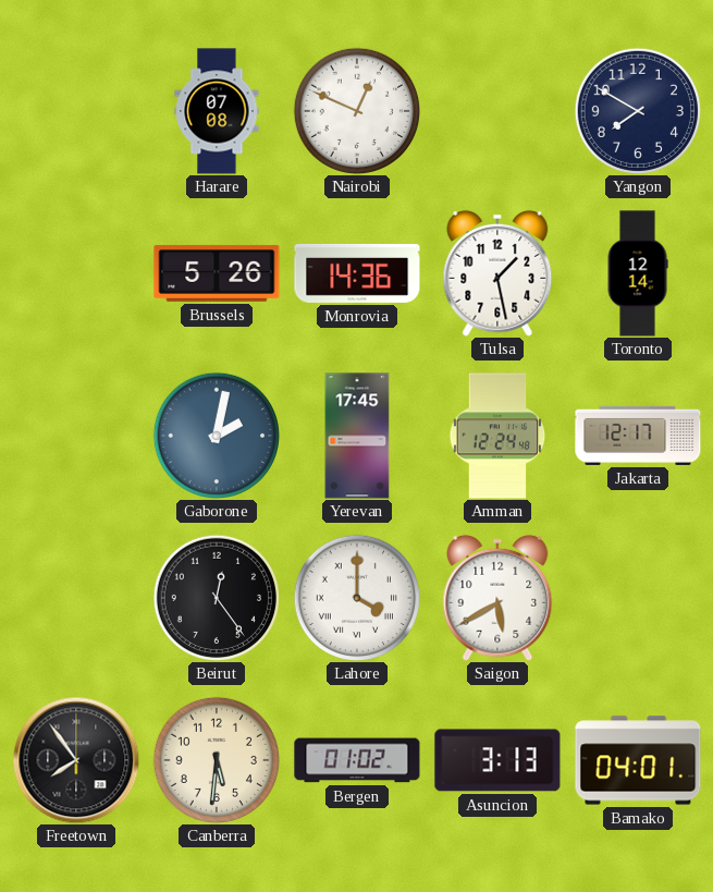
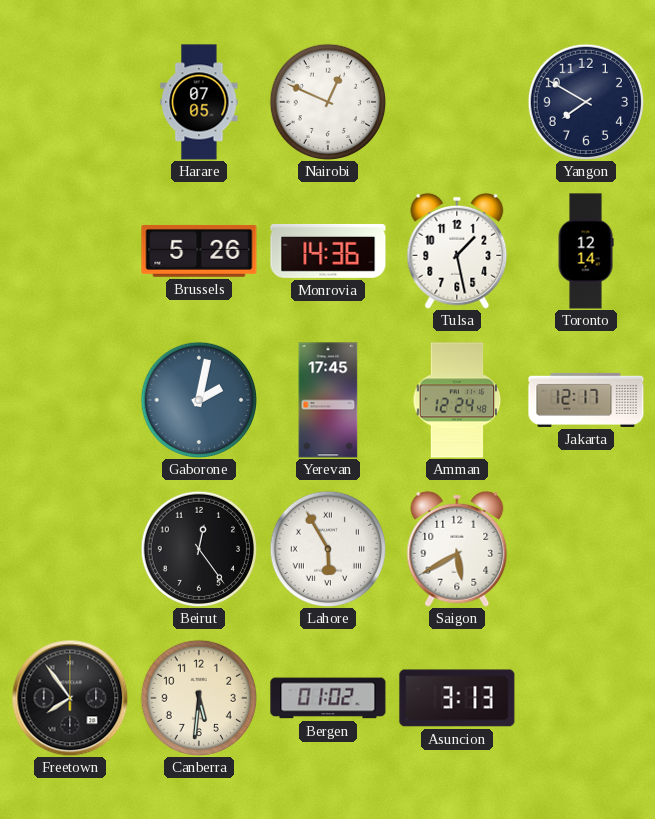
Harare: 07:08 -> 07:05
Lahore: 4:00 -> 5:55
Bamako: 04:01 -> none
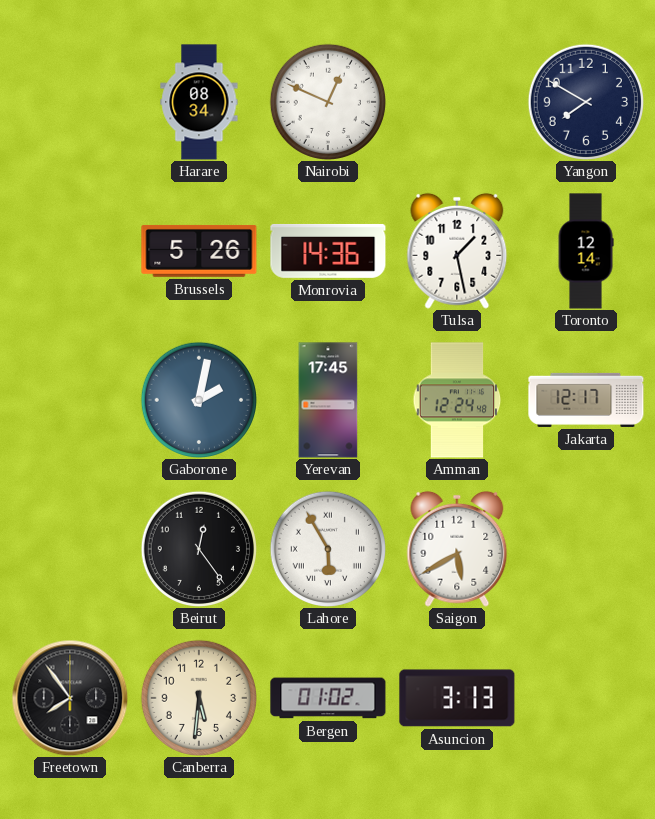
Harare: 07:05 -> 08:34
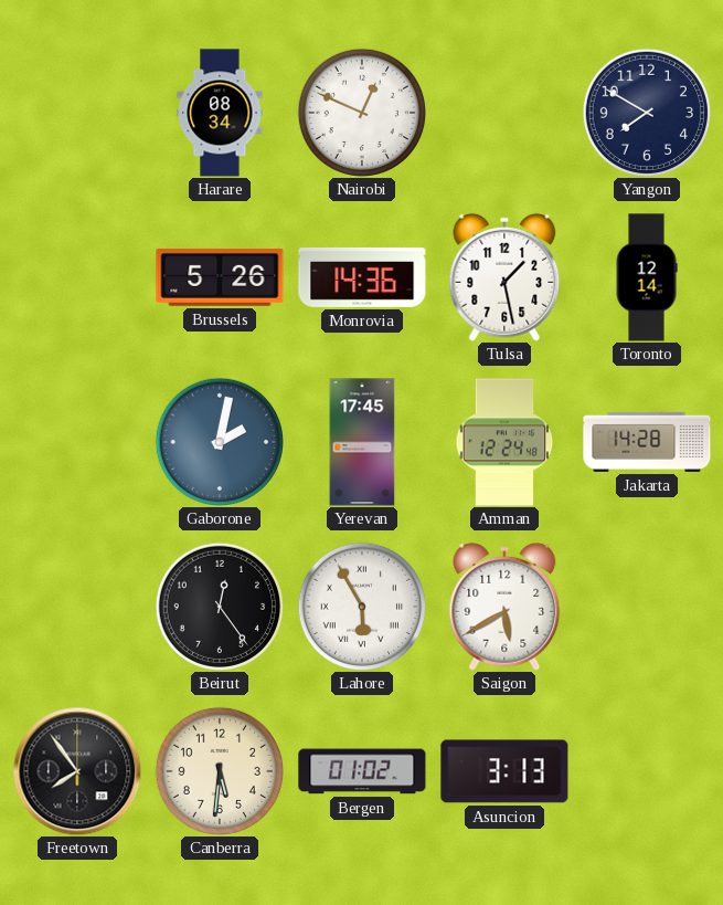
Jakarta: 12:17 -> 14:28
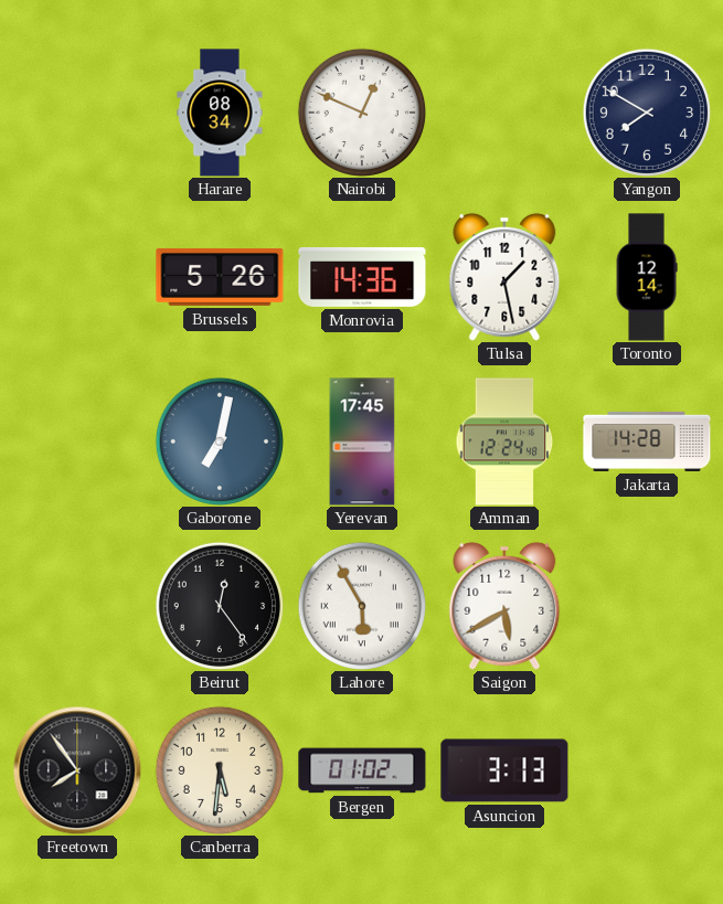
Gaborone: 2:02 -> 7:02
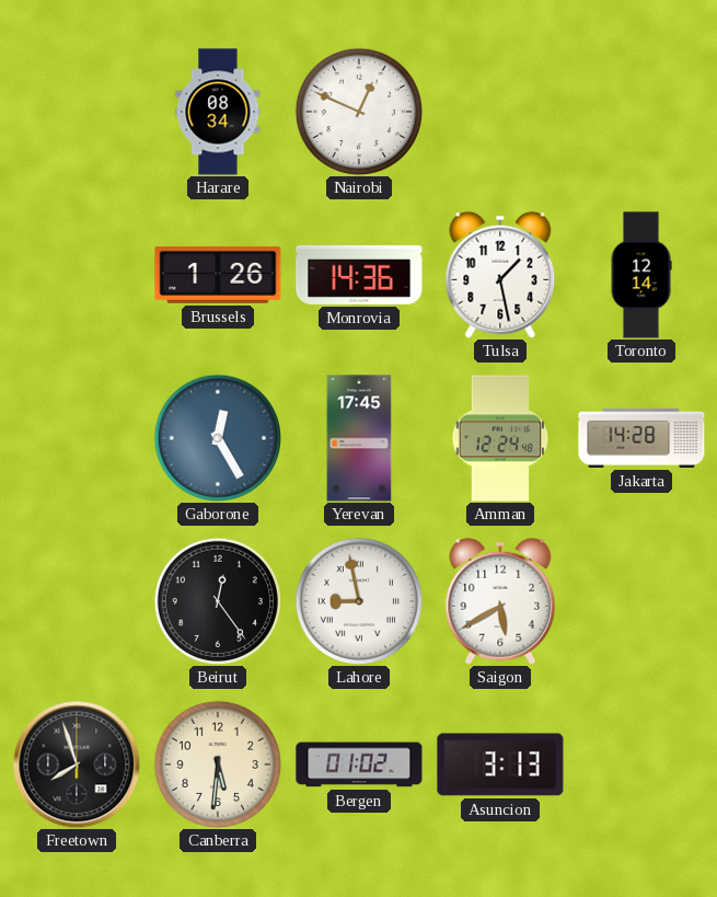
Yangon: 7:50 -> none
Brussels: 5:26 -> 1:26
Gaborone: 7:02 -> 12:25
Lahore: 5:55 -> 8:58
Freetown: 7:54 -> 7:57
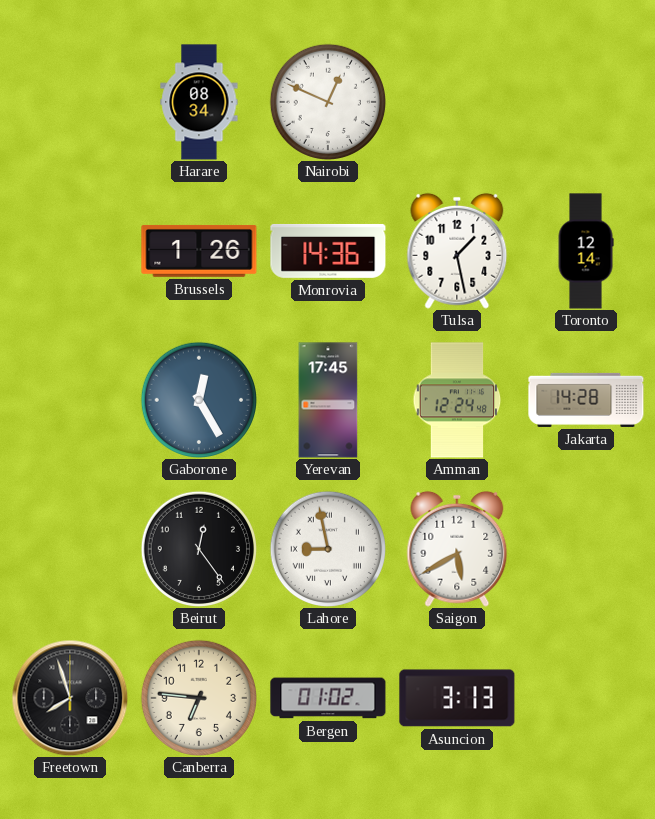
Canberra: 5:31 -> 6:46
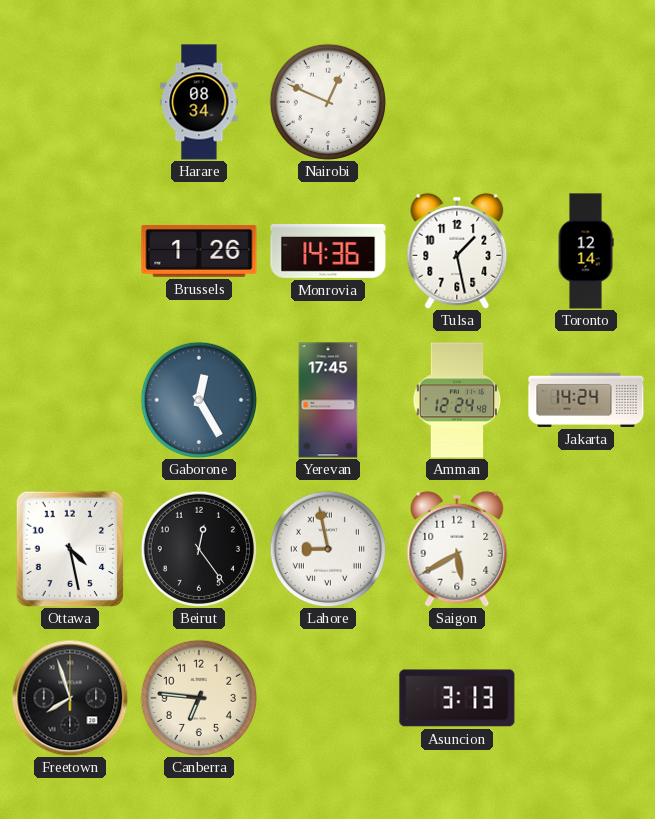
Jakarta: 14:28 -> 14:24
Ottawa: none -> 4:28
Bergen: 01:02 -> none
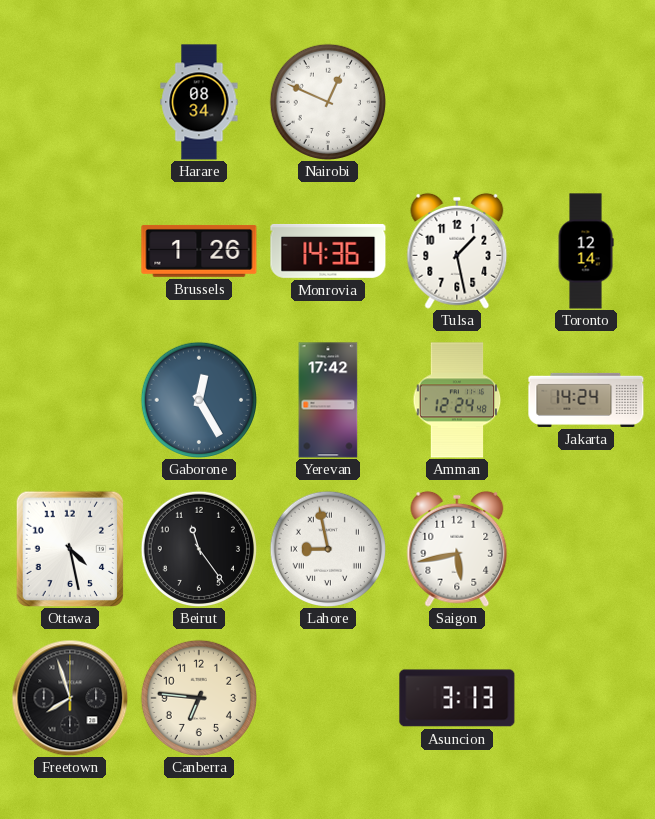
Yerevan: 17:45 -> 17:42
Beirut: 12:24 -> 11:24
Saigon: 5:40 -> 5:43
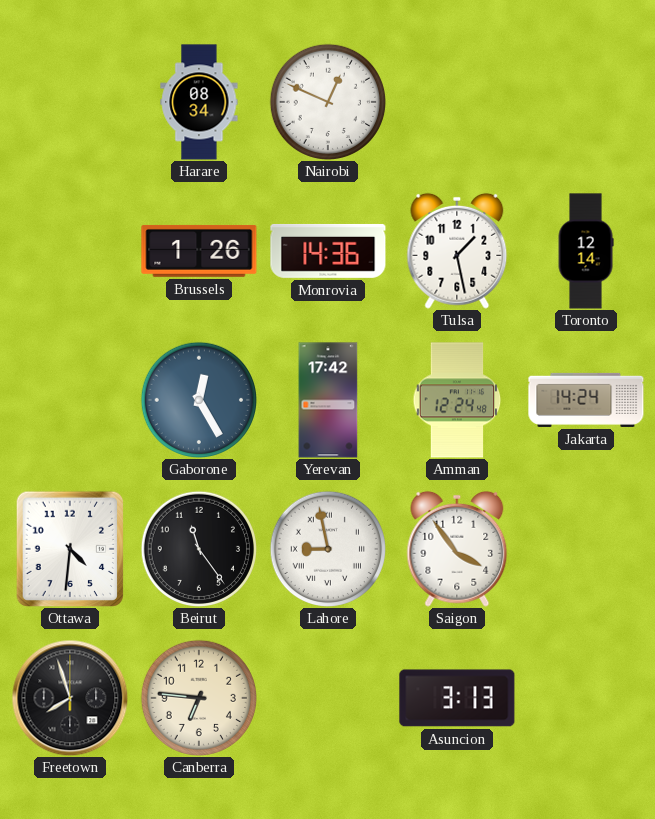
Ottawa: 4:28 -> 4:31
Saigon: 5:43 -> 3:54
